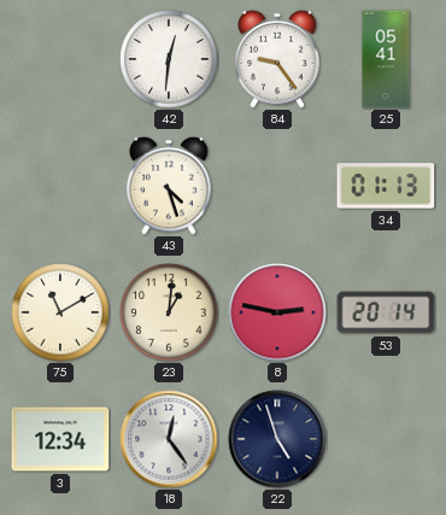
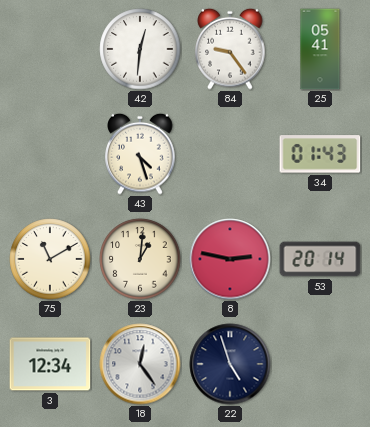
34: 01:13 -> 01:43
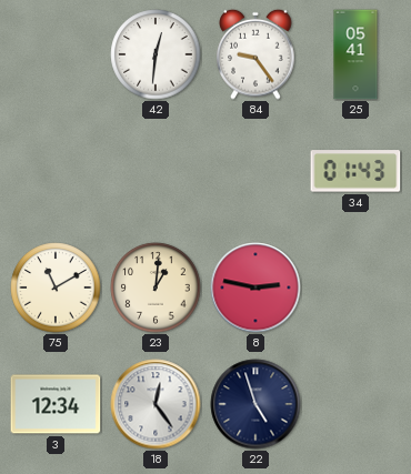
43: 4:27 -> none
53: 20:14 -> none
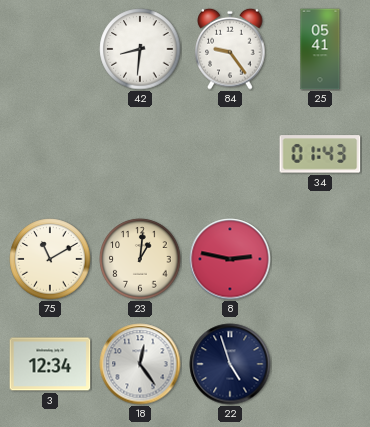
42: 12:31 -> 8:31
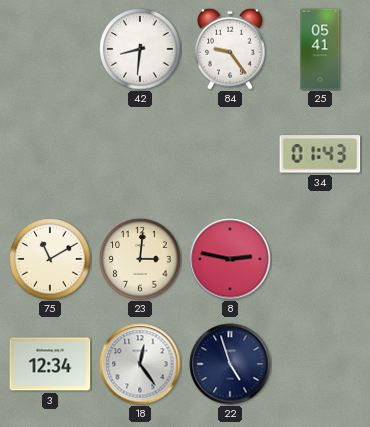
23: 1:01 -> 3:01
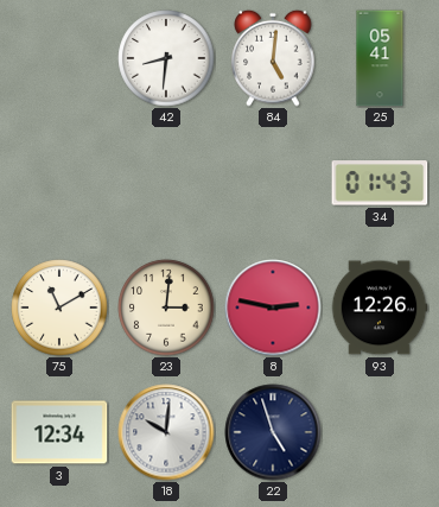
84: 9:24 -> 5:01
93: none -> 12:26
18: 12:24 -> 10:01
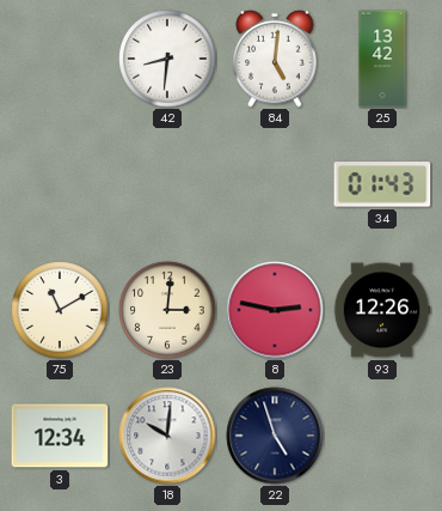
25: 05:41 -> 13:42
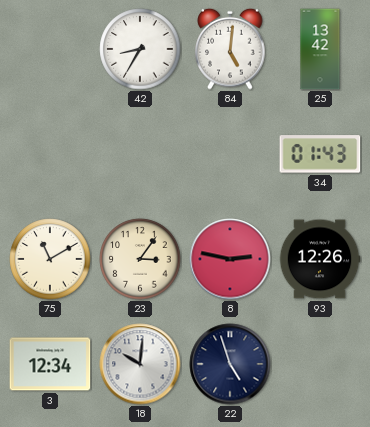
42: 8:31 -> 8:35
23: 3:01 -> 3:06
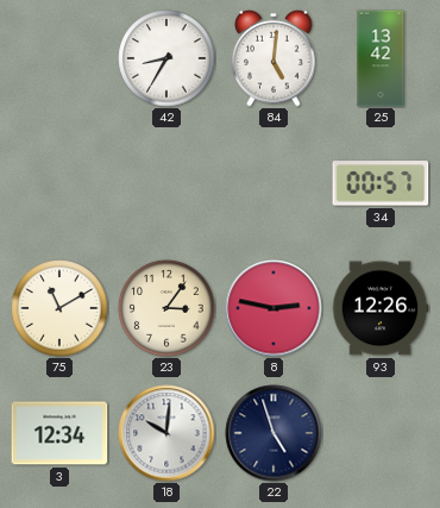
34: 01:43 -> 00:57
